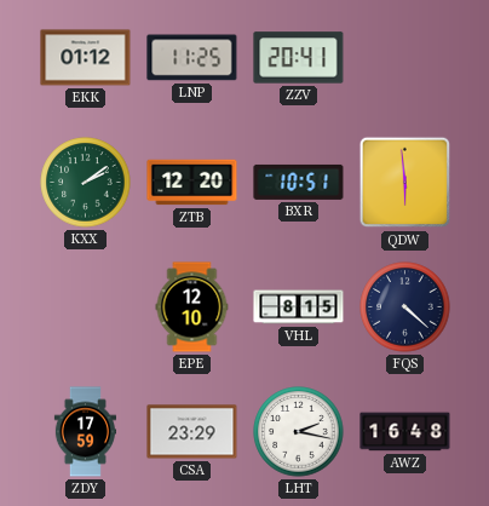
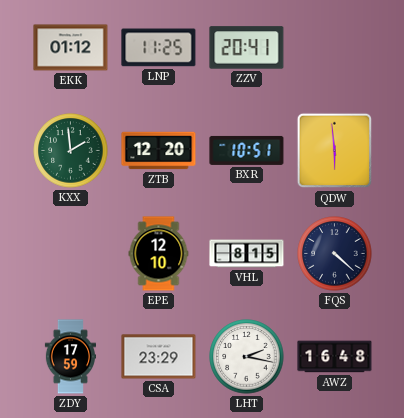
KXX: 2:09 -> 1:59
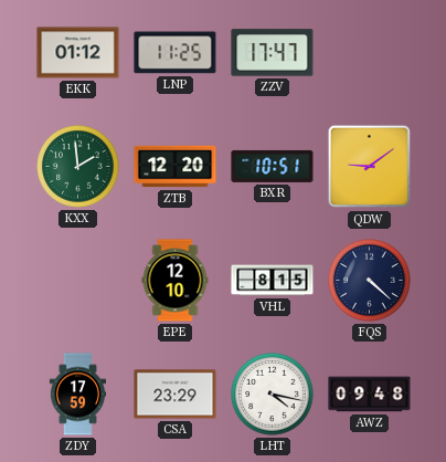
ZZV: 20:41 -> 17:47
QDW: 5:59 -> 9:09
LHT: 2:17 -> 4:17
AWZ: 16:48 -> 09:48
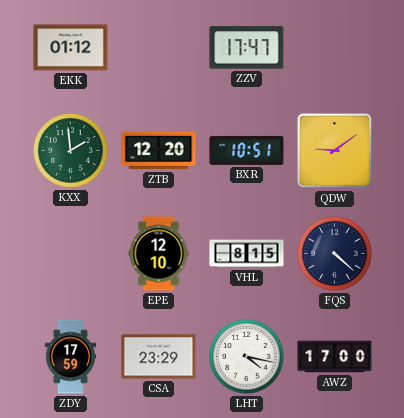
LNP: 11:25 -> none
AWZ: 09:48 -> 17:00
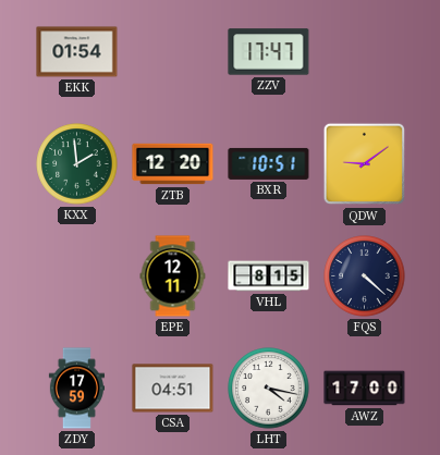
EKK: 01:12 -> 01:54
EPE: 12:10 -> 12:11
CSA: 23:29 -> 04:51
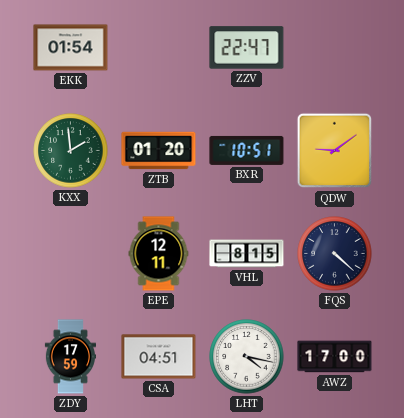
ZZV: 17:47 -> 22:47
ZTB: 12:20 -> 01:20
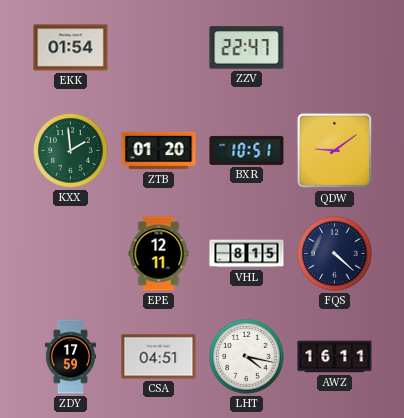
AWZ: 17:00 -> 16:11
